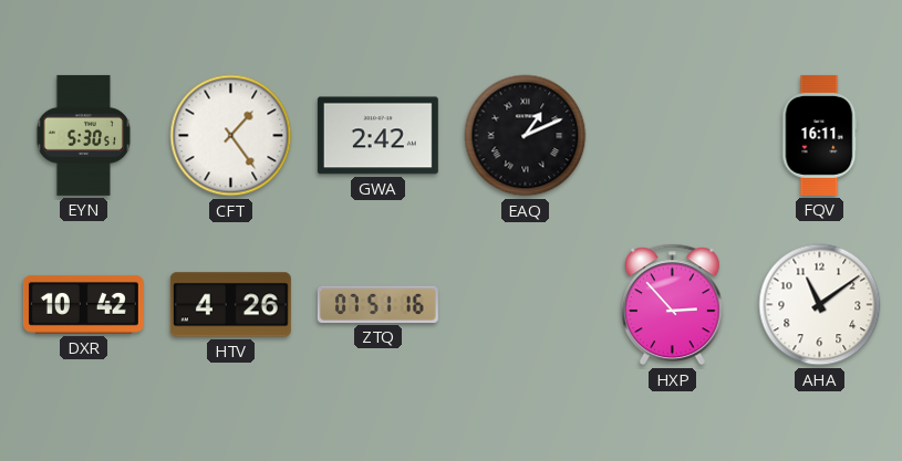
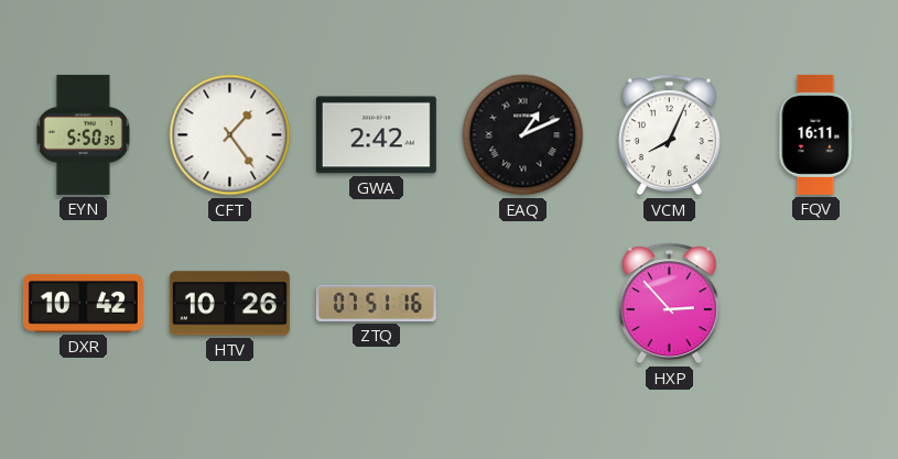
EYN: 5:30 -> 5:50
VCM: none -> 8:04
HTV: 4:26 -> 10:26
AHA: 11:09 -> none
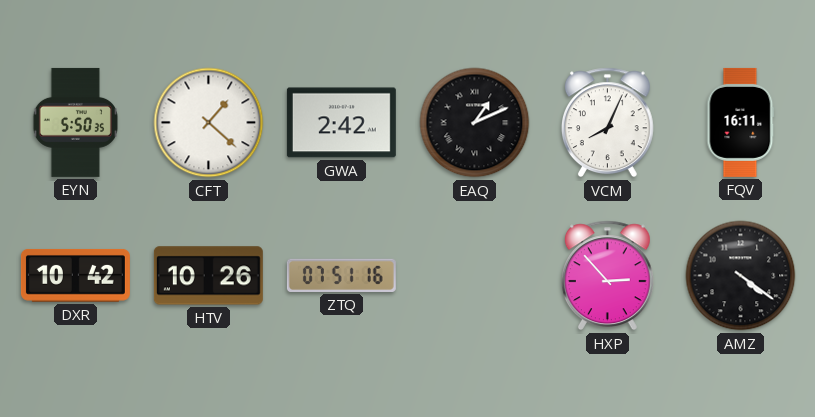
CFT: 1:24 -> 1:22
AMZ: none -> 4:21
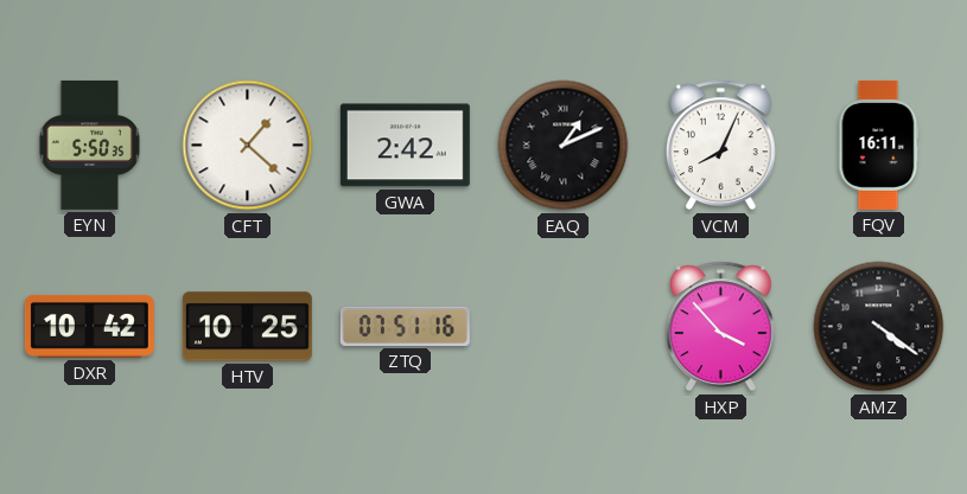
HTV: 10:26 -> 10:25
HXP: 2:53 -> 3:53
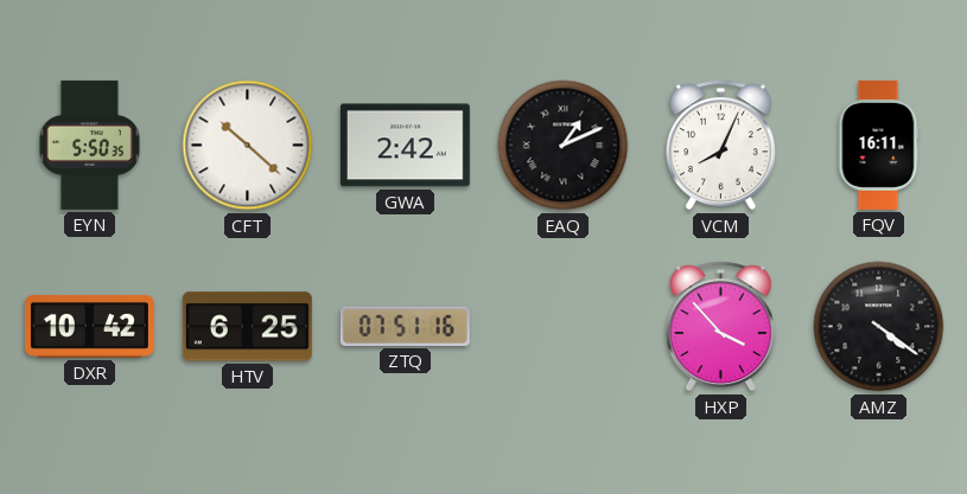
CFT: 1:22 -> 10:22
HTV: 10:25 -> 6:25
